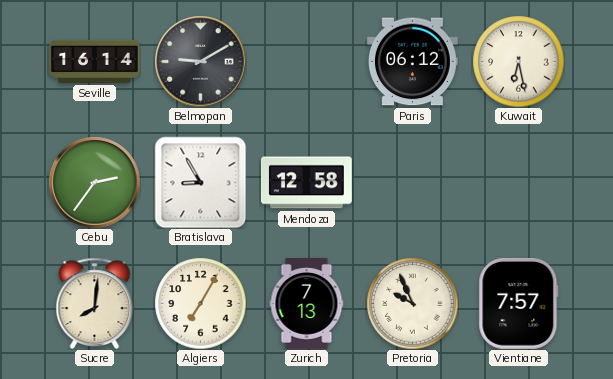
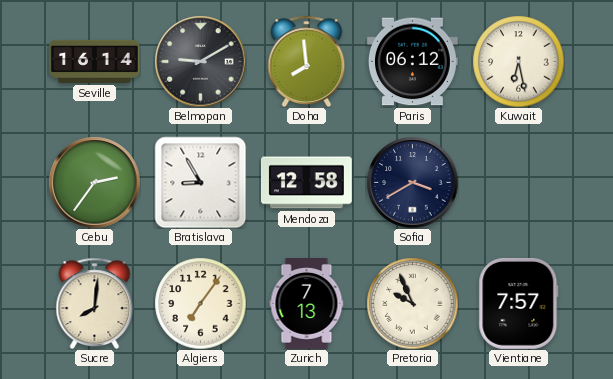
Doha: none -> 7:59
Sofia: none -> 3:40
Algiers: 7:05 -> 7:06
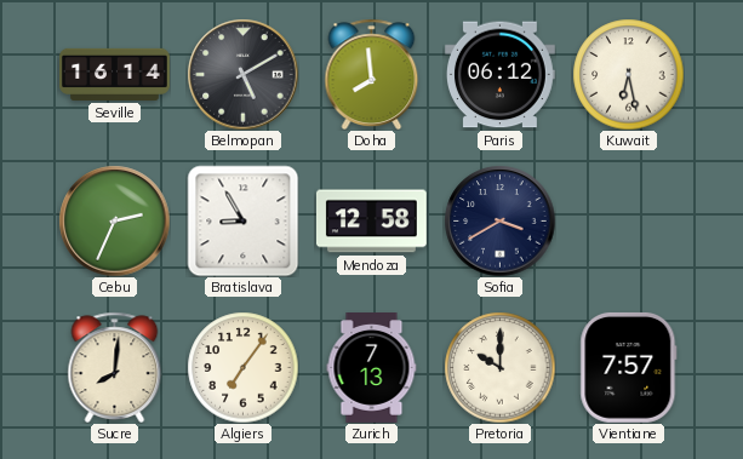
Belmopan: 9:10 -> 5:10
Cebu: 2:36 -> 2:34
Pretoria: 9:56 -> 10:00
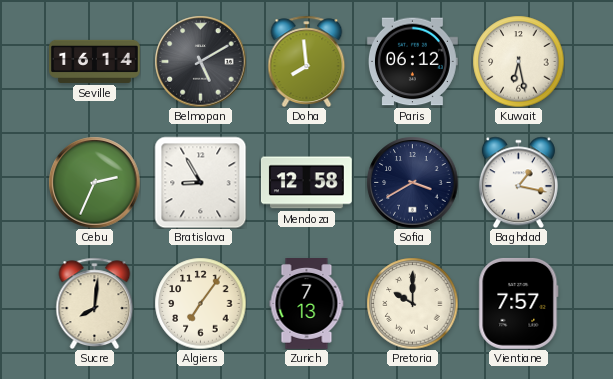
Baghdad: none -> 1:17
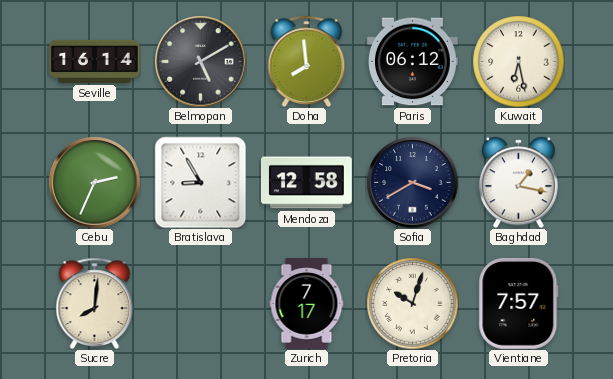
Algiers: 7:06 -> none
Zurich: 7:13 -> 7:17
Pretoria: 10:00 -> 10:03
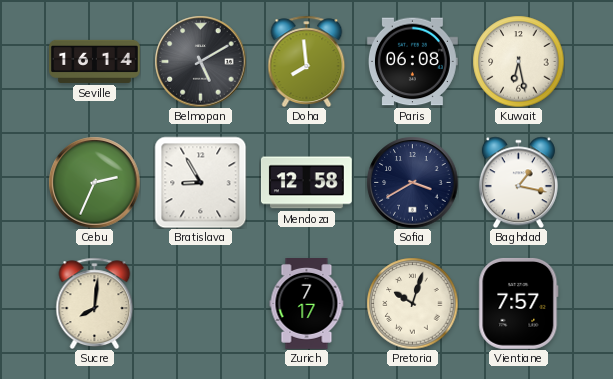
Paris: 06:12 -> 06:08
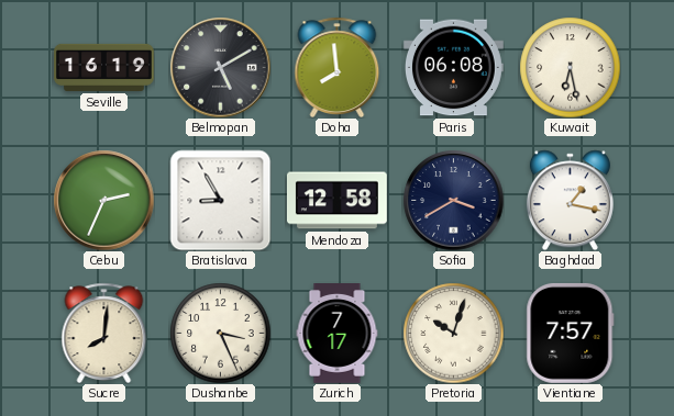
Seville: 16:14 -> 16:19
Dushanbe: none -> 3:26
